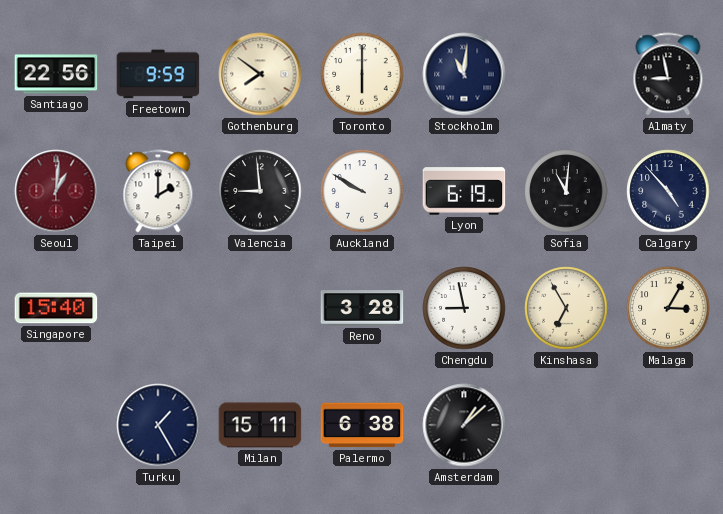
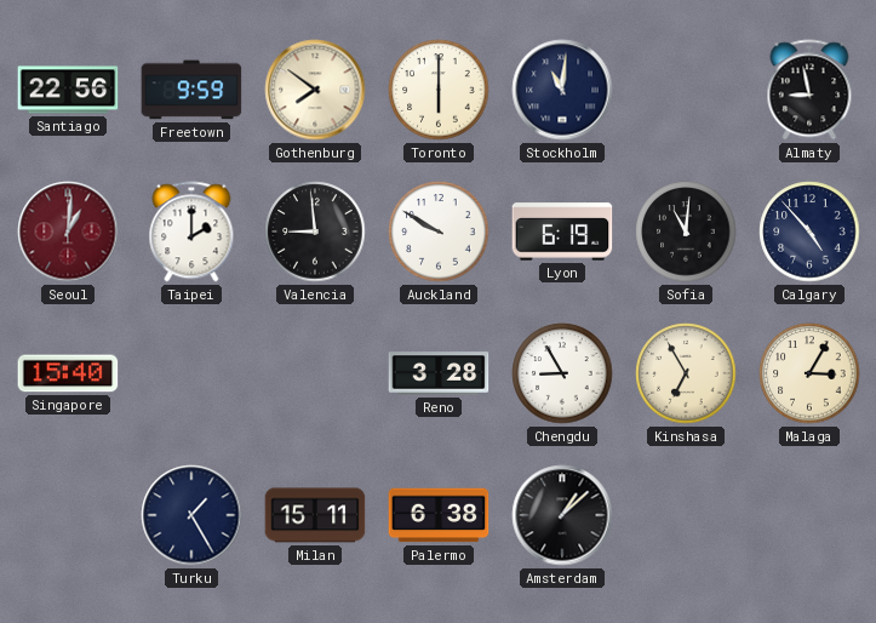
Chengdu: 8:58 -> 8:55
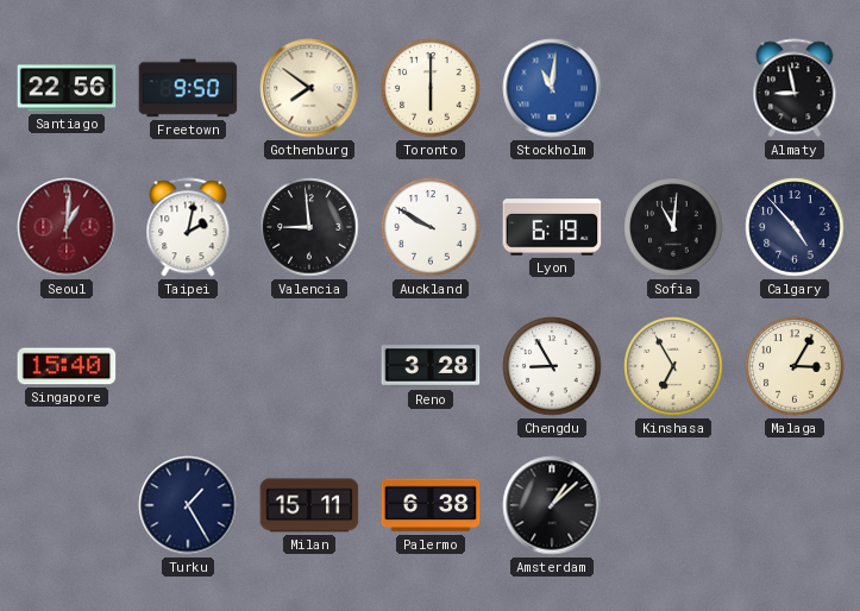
Freetown: 9:59 -> 9:50
Stockholm dial: navy -> blue
Taipei: 2:00 -> 2:02
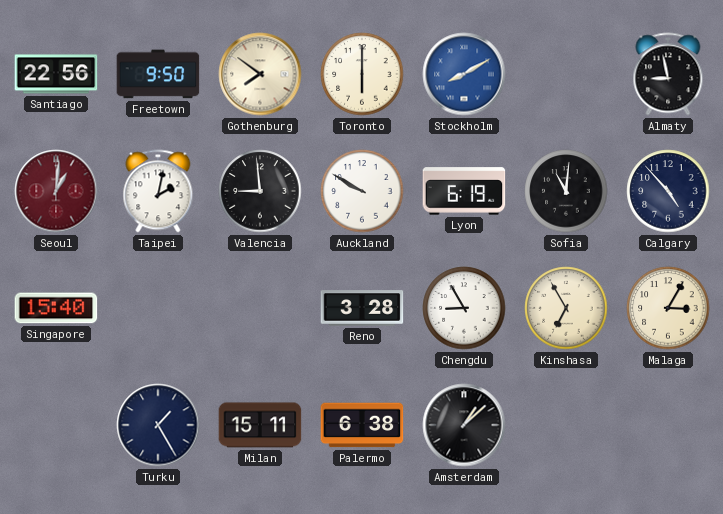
Stockholm: 11:01 -> 8:10
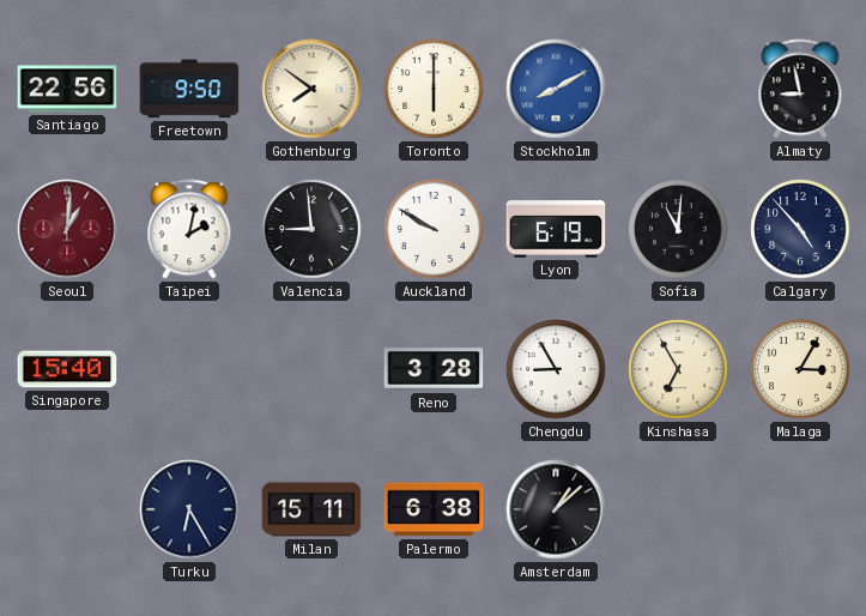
Turku: 1:25 -> 6:25
